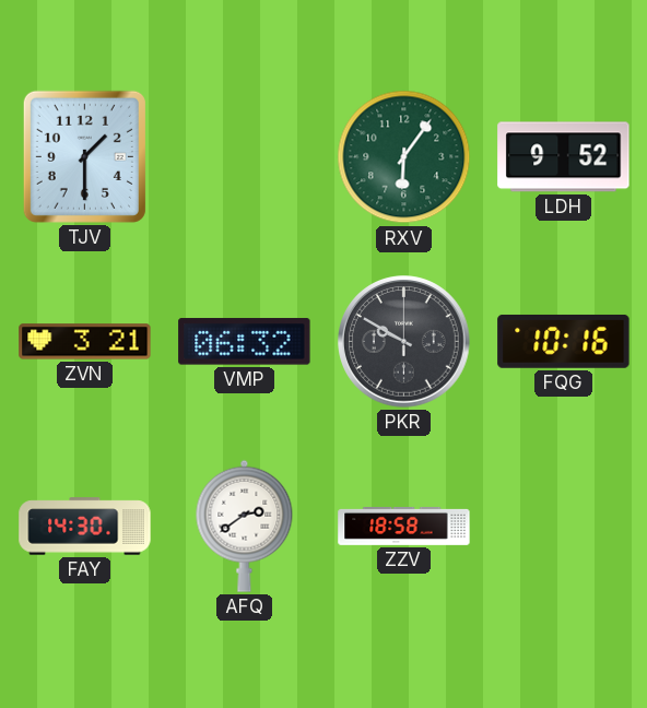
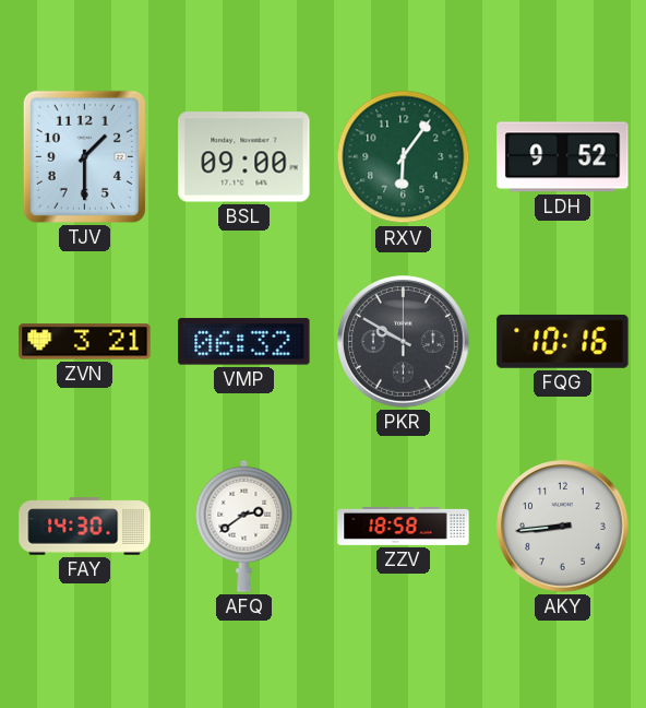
BSL: none -> 09:00
AKY: none -> 8:44
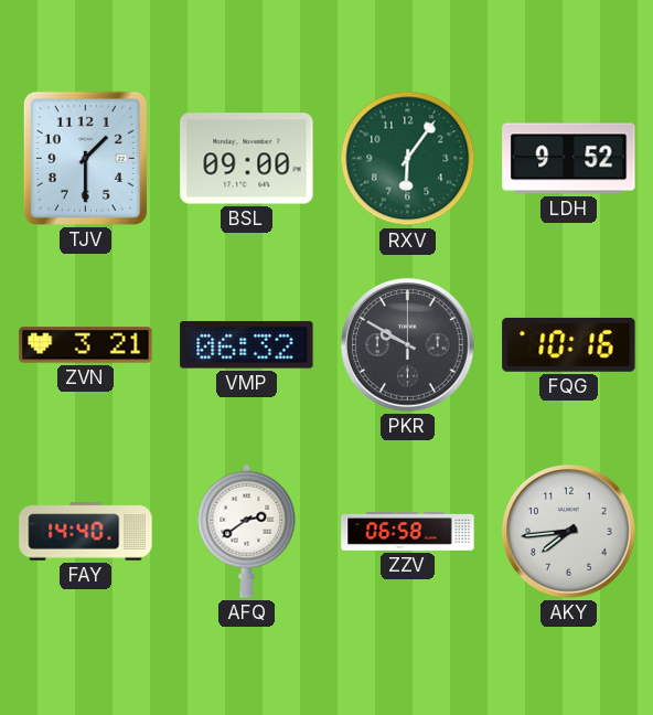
FAY: 14:30 -> 14:40
ZZV: 18:58 -> 06:58
AKY: 8:44 -> 7:44
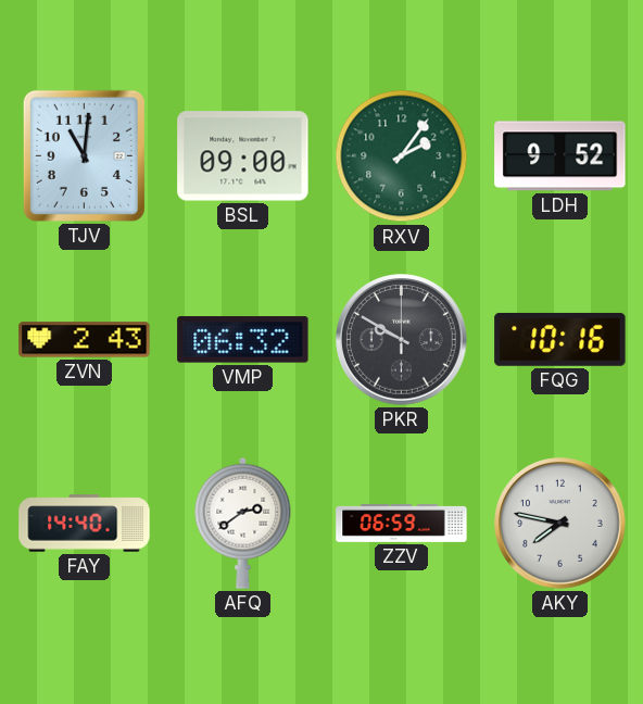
TJV: 1:30 -> 11:01
RXV: 6:06 -> 2:06
ZVN: 3:21 -> 2:43
ZZV: 06:58 -> 06:59
AKY: 7:44 -> 7:47
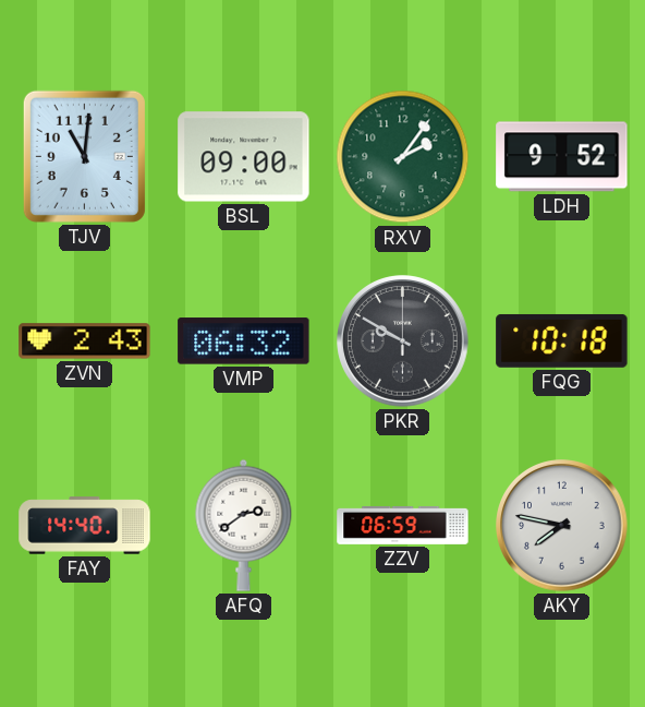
FQG: 10:16 -> 10:18
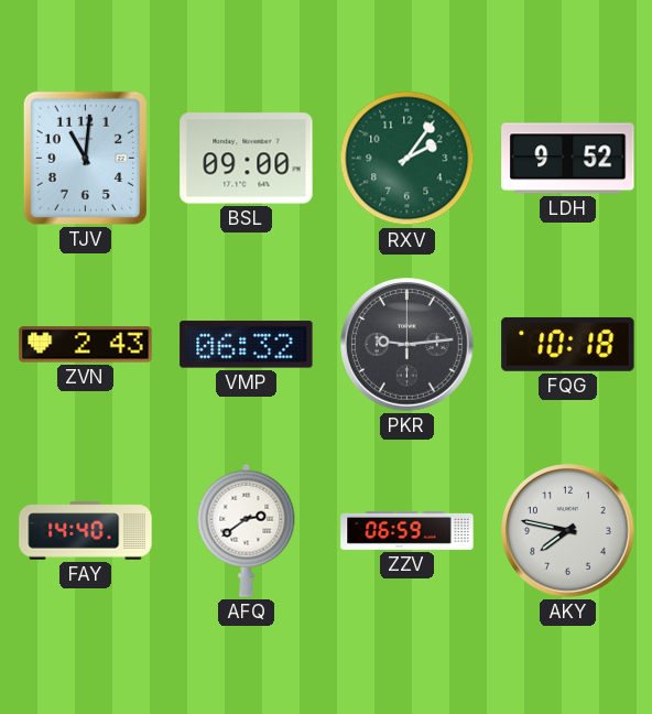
PKR: 9:50 -> 9:14
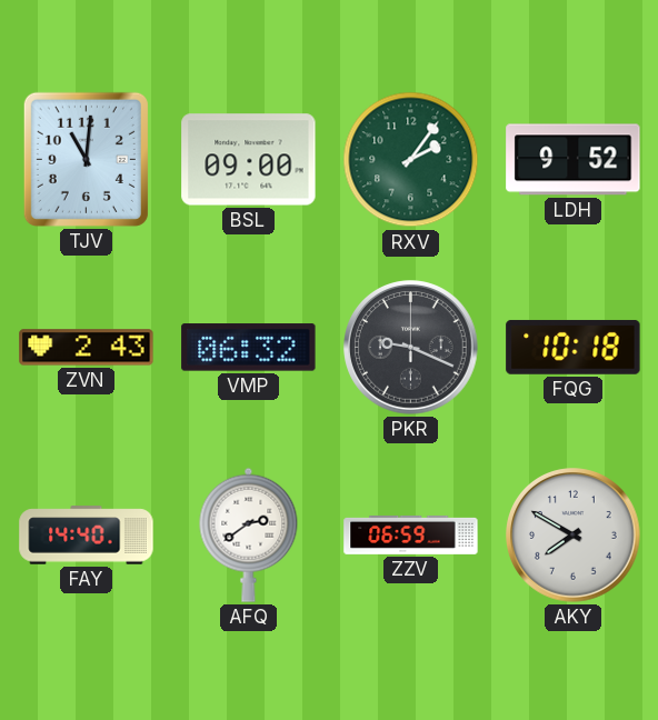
PKR: 9:14 -> 9:19
AKY: 7:47 -> 7:50
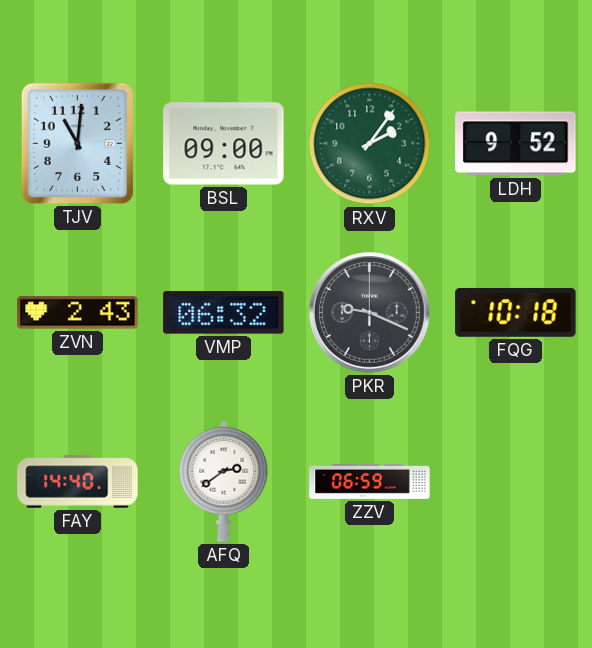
AKY: 7:50 -> none
